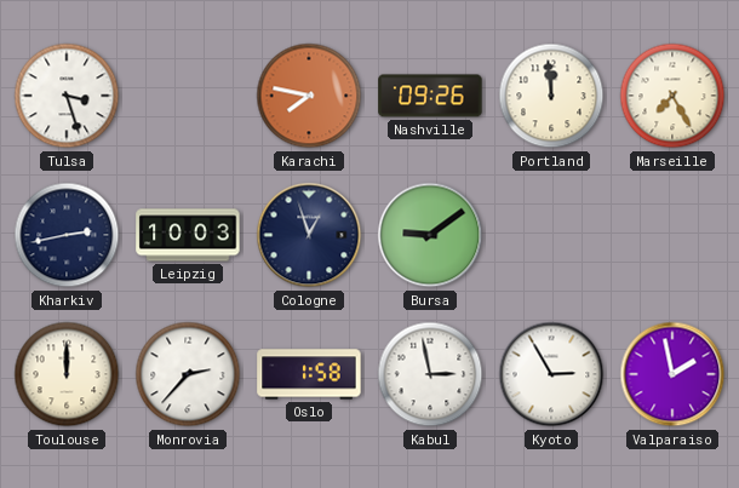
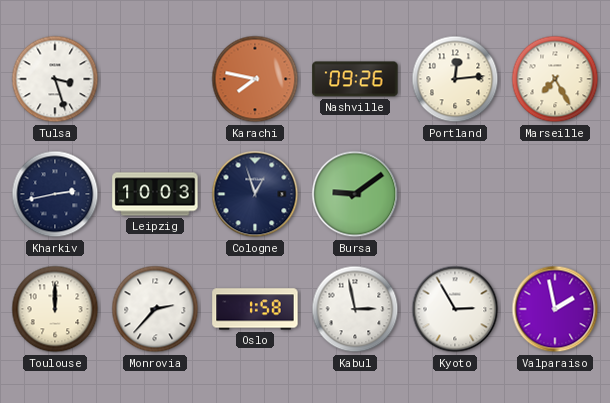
Portland: 11:59 -> 12:14
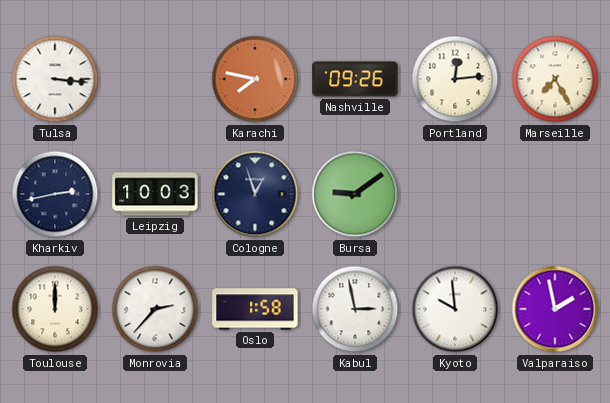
Tulsa: 3:27 -> 3:16
Kyoto: 2:55 -> 9:59
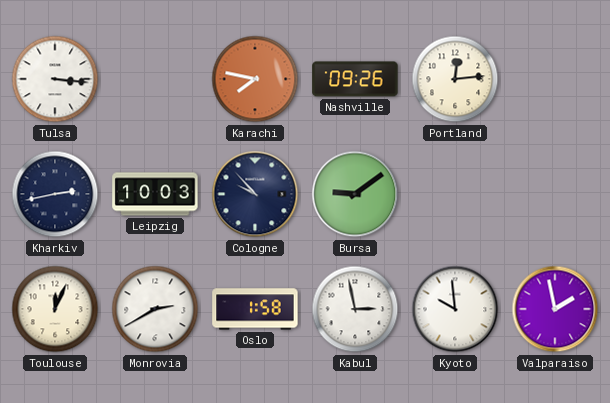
Marseille: 7:25 -> none
Cologne: 12:57 -> 9:53
Toulouse: 12:00 -> 12:04
Monrovia: 2:37 -> 2:40
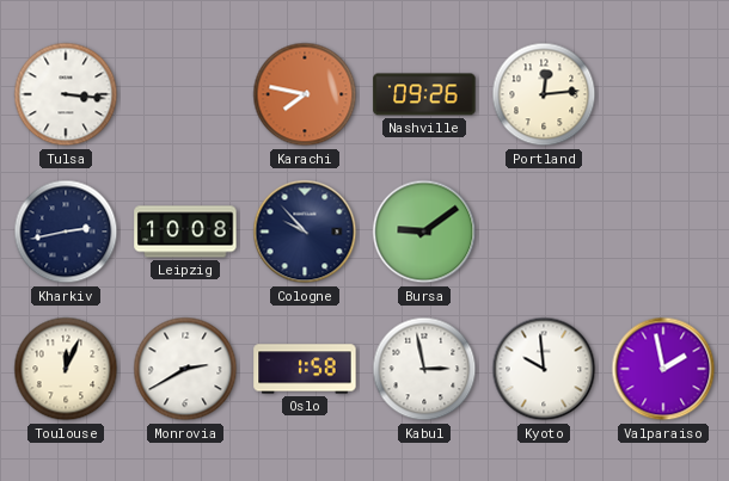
Leipzig: 10:03 -> 10:08
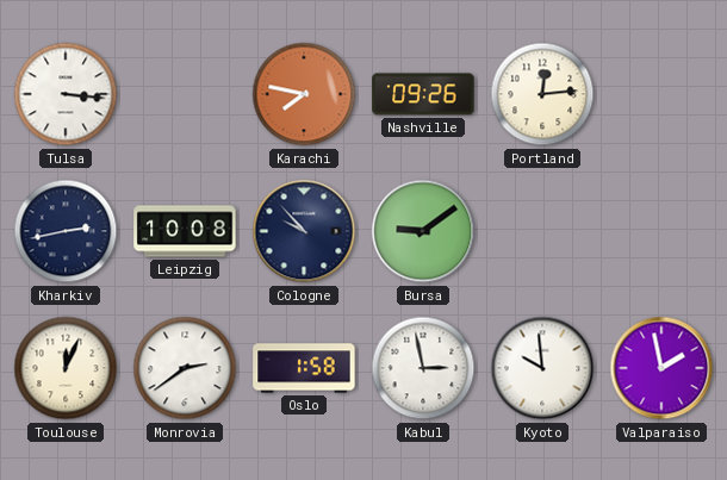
Monrovia: 2:40 -> 2:39
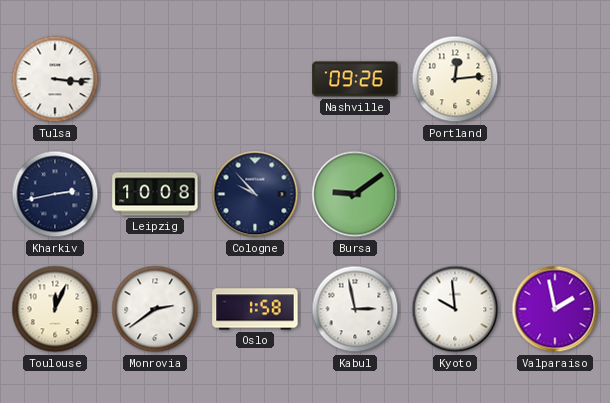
Karachi: 7:47 -> none
